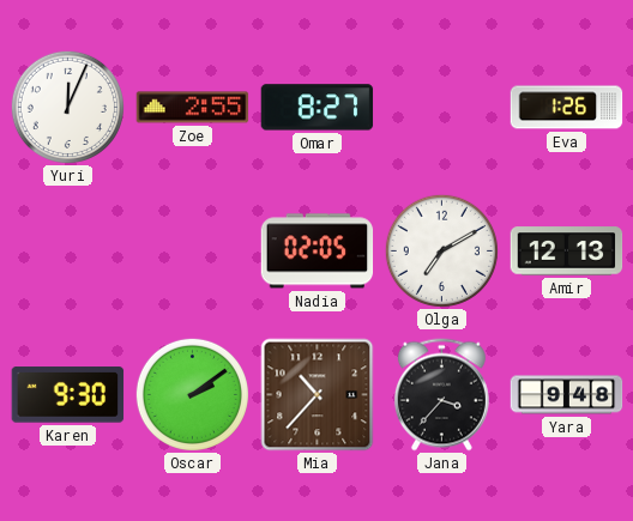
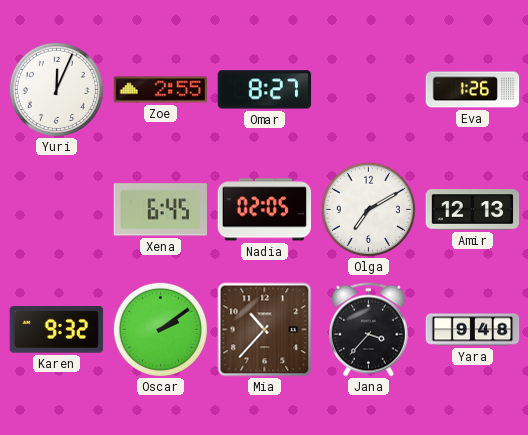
Xena: none -> 6:45
Karen: 9:30 -> 9:32
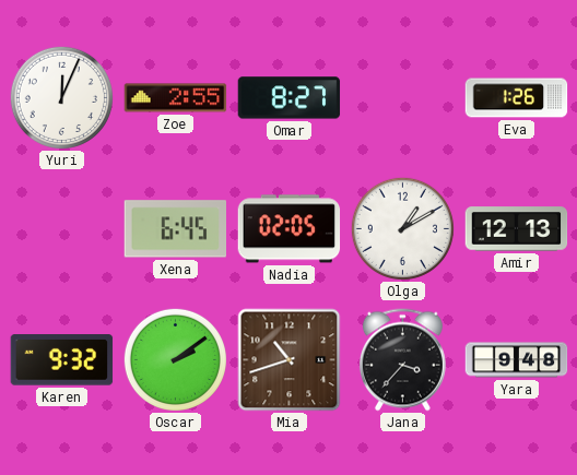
Olga: 7:10 -> 1:10
Mia: 10:37 -> 10:42
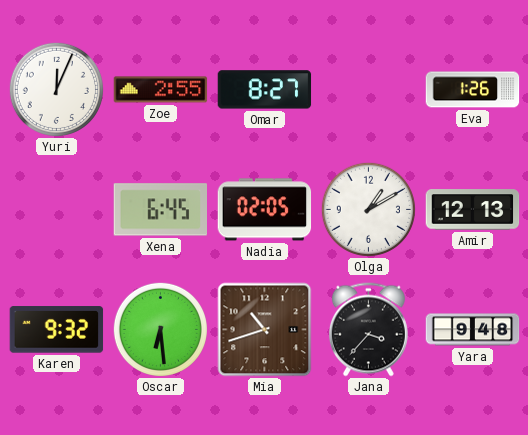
Oscar: 2:09 -> 6:29
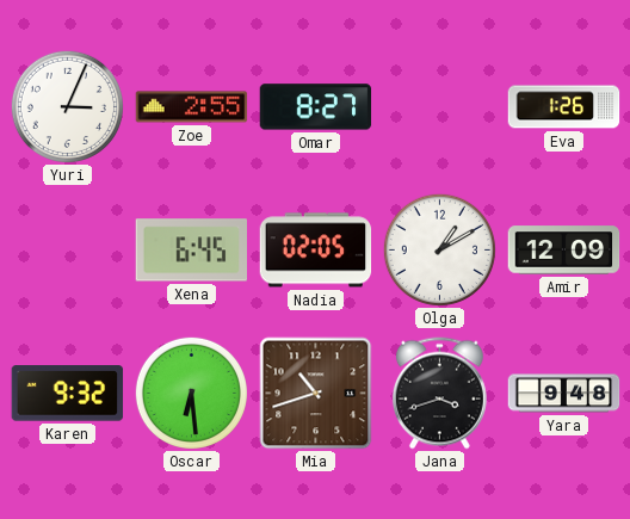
Yuri: 12:04 -> 3:04
Amir: 12:13 -> 12:09
Jana: 3:37 -> 3:42
